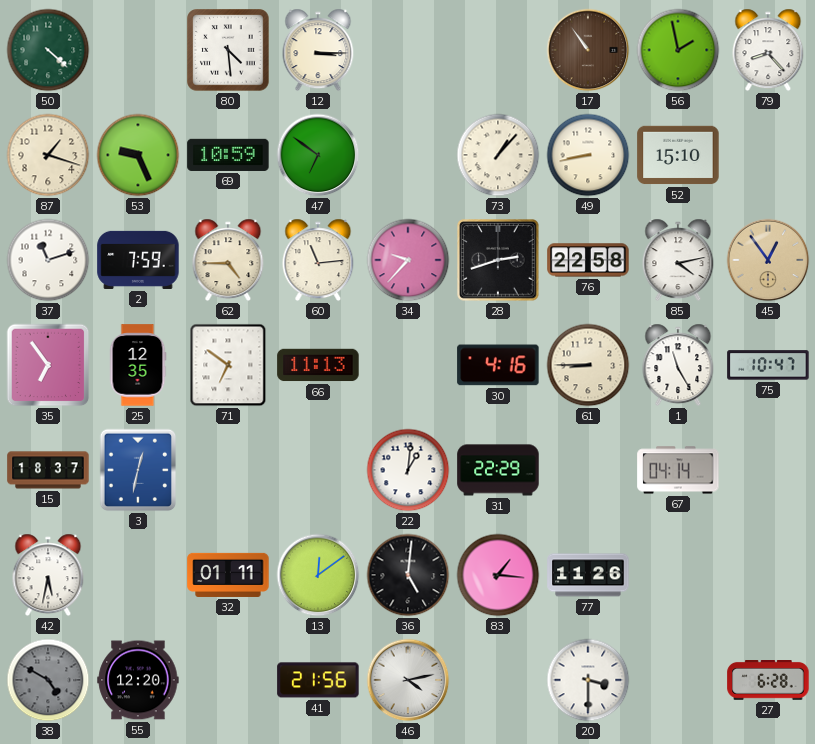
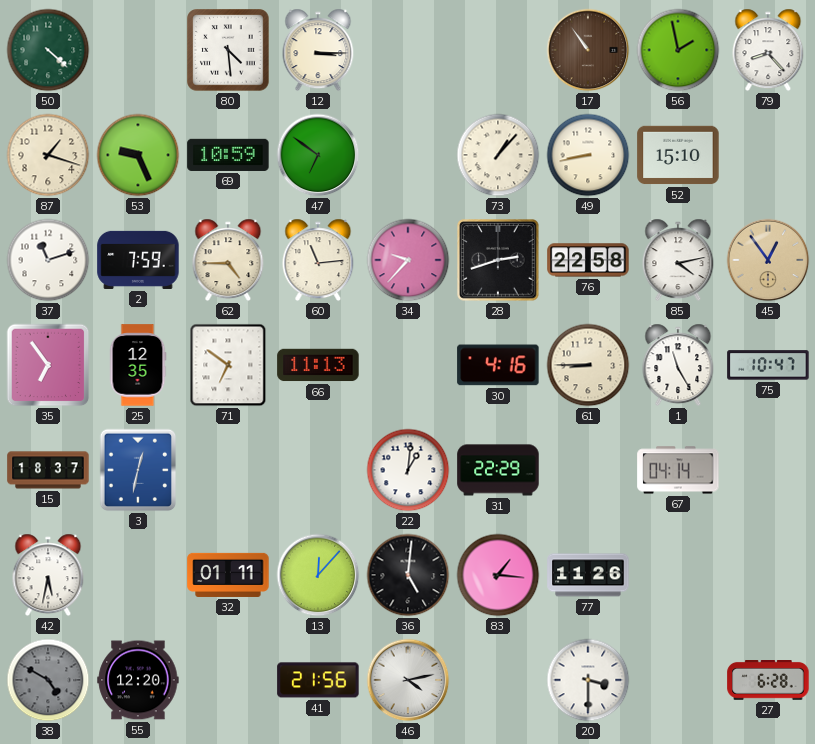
13: 12:09 -> 12:07
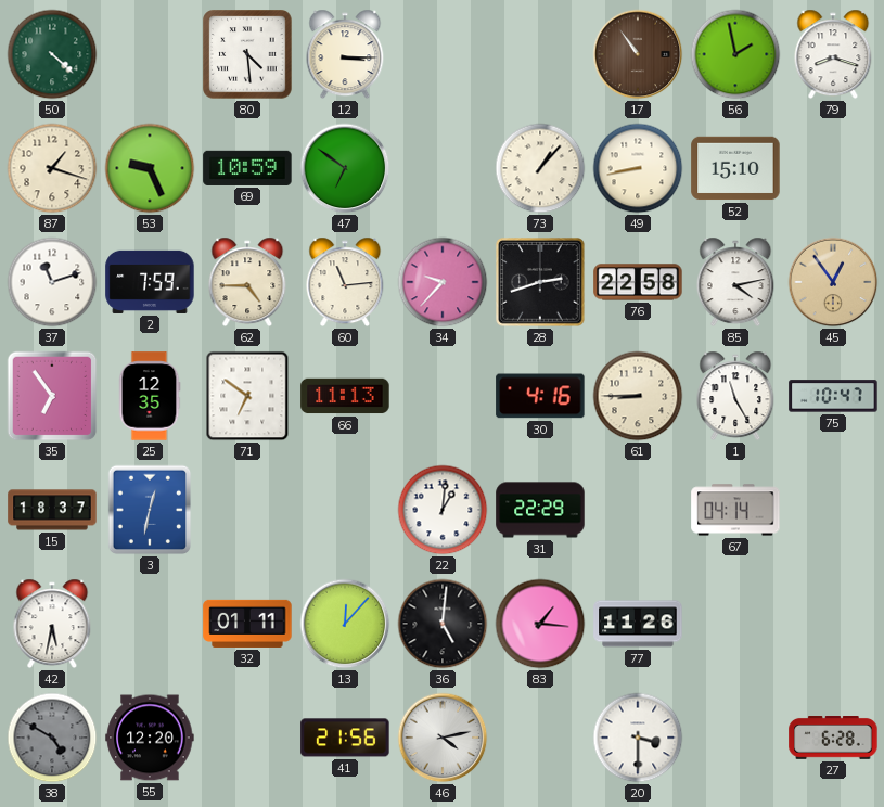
79: 8:23 -> 8:18
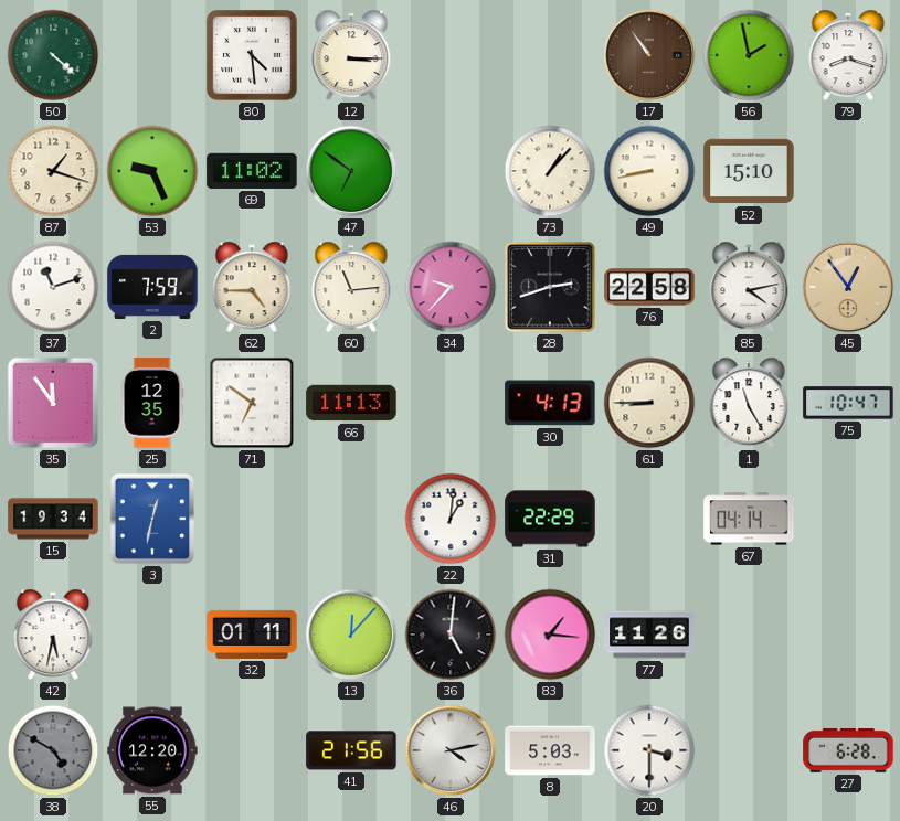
69: 10:59 -> 11:02
35: 6:54 -> 11:54
30: 4:16 -> 4:13
15: 18:37 -> 19:34
8: none -> 5:03
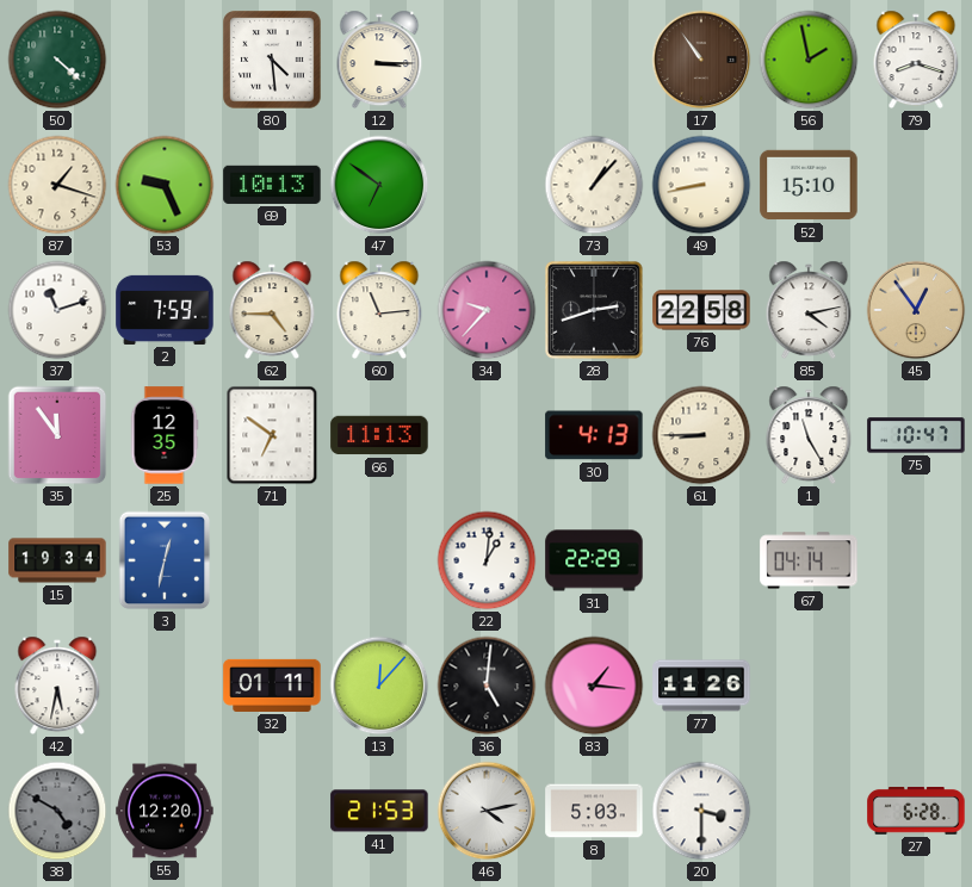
69: 11:02 -> 10:13
41: 21:56 -> 21:53
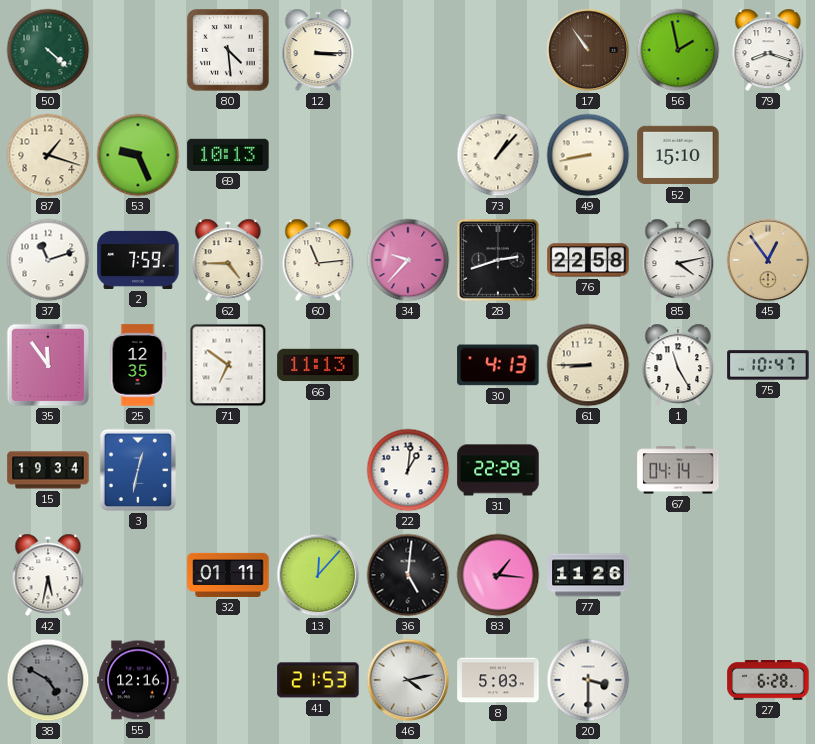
47: 6:51 -> none
55: 12:20 -> 12:16
